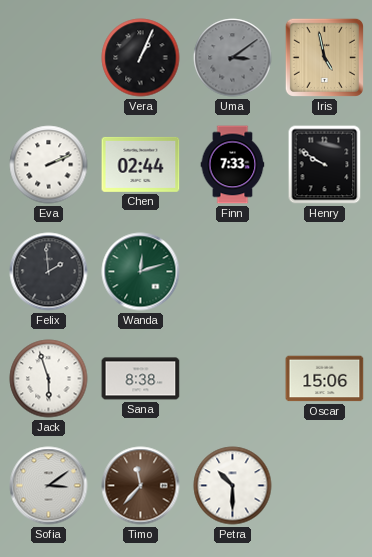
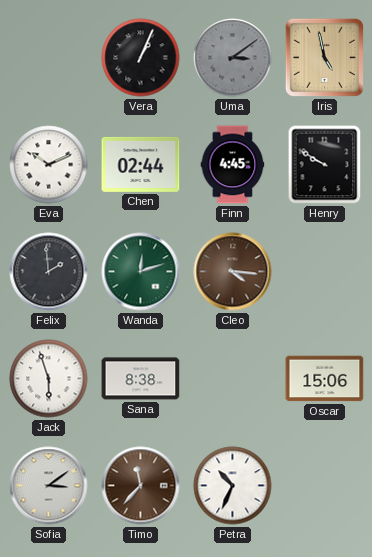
Eva: 2:11 -> 10:11
Finn: 7:33 -> 4:45
Cleo: none -> 4:16
Petra: 10:30 -> 10:34
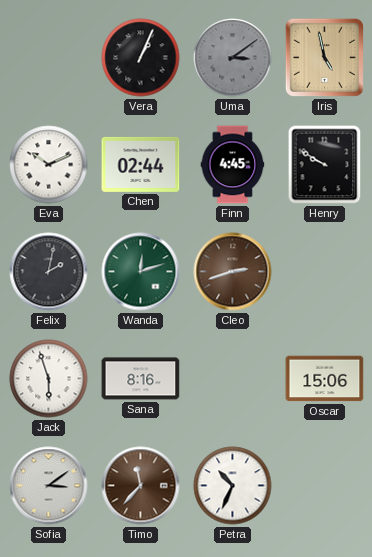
Felix: 1:59 -> 2:02
Cleo: 4:16 -> 2:42
Sana: 8:38 -> 8:16
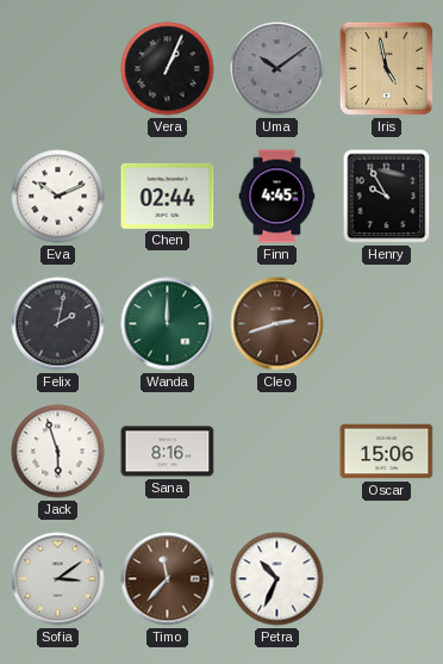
Uma: 3:09 -> 10:09
Henry: 9:50 -> 9:55
Wanda: 12:12 -> 12:00
